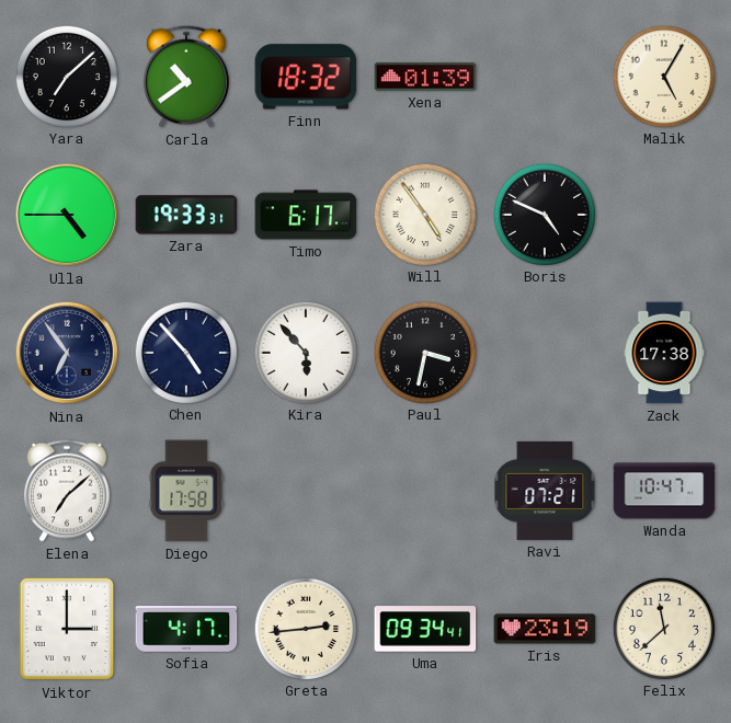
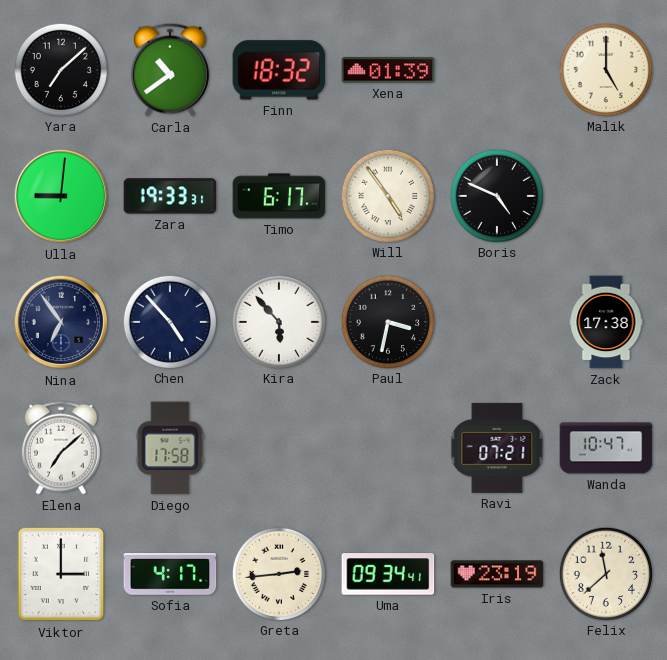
Malik: 5:05 -> 5:00
Ulla: 4:45 -> 9:01
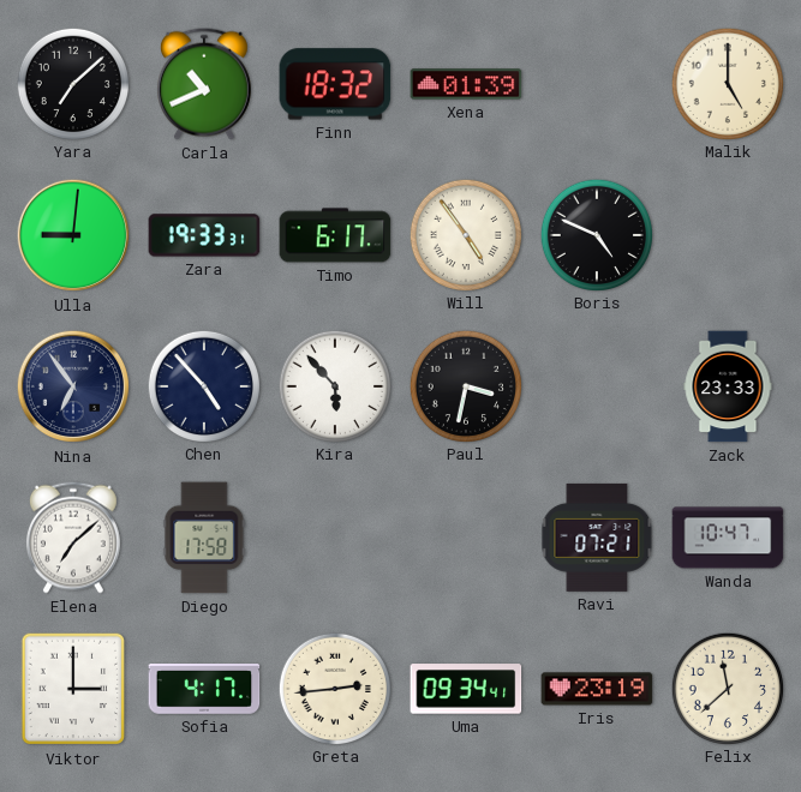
Carla: 10:39 -> 10:41
Zack: 17:38 -> 23:33
